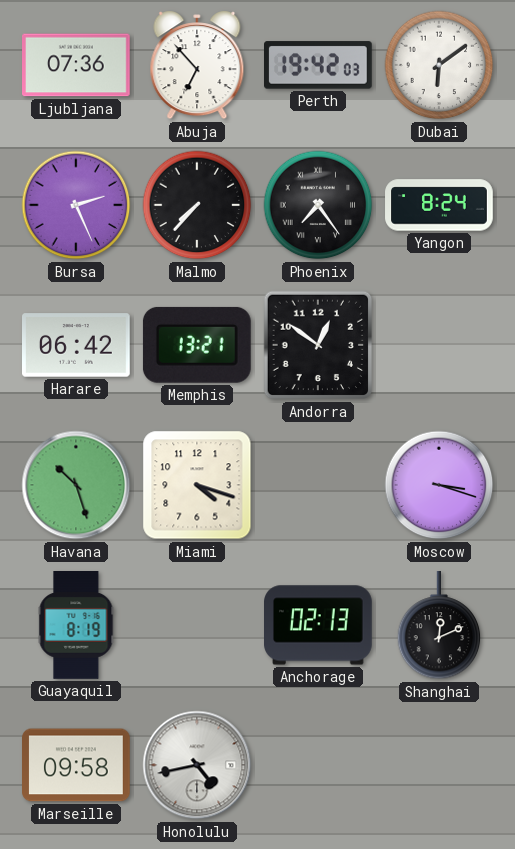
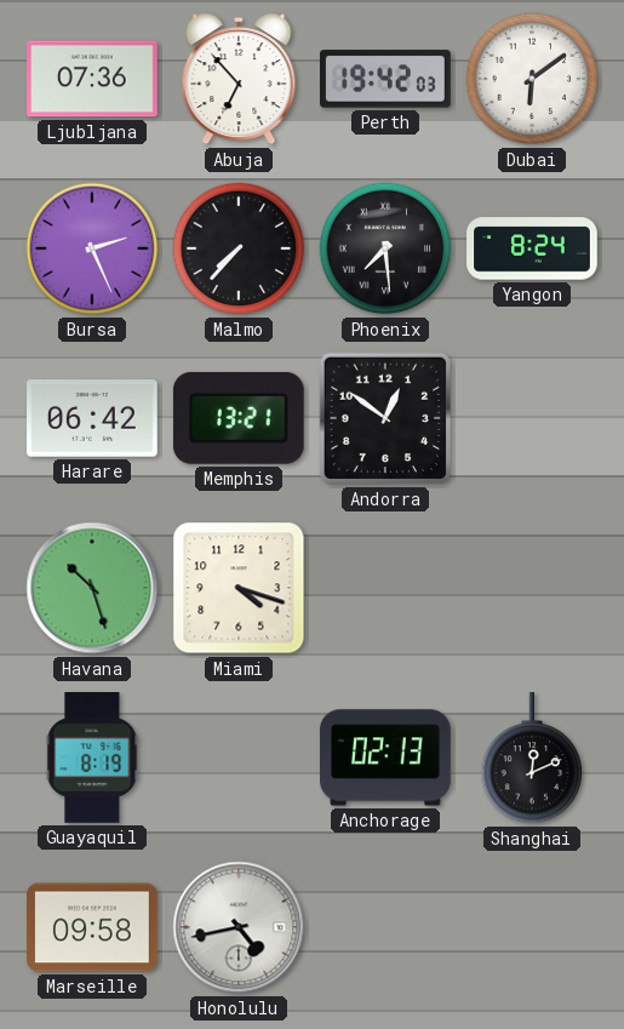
Phoenix: 7:24 -> 7:29
Moscow: 3:18 -> none
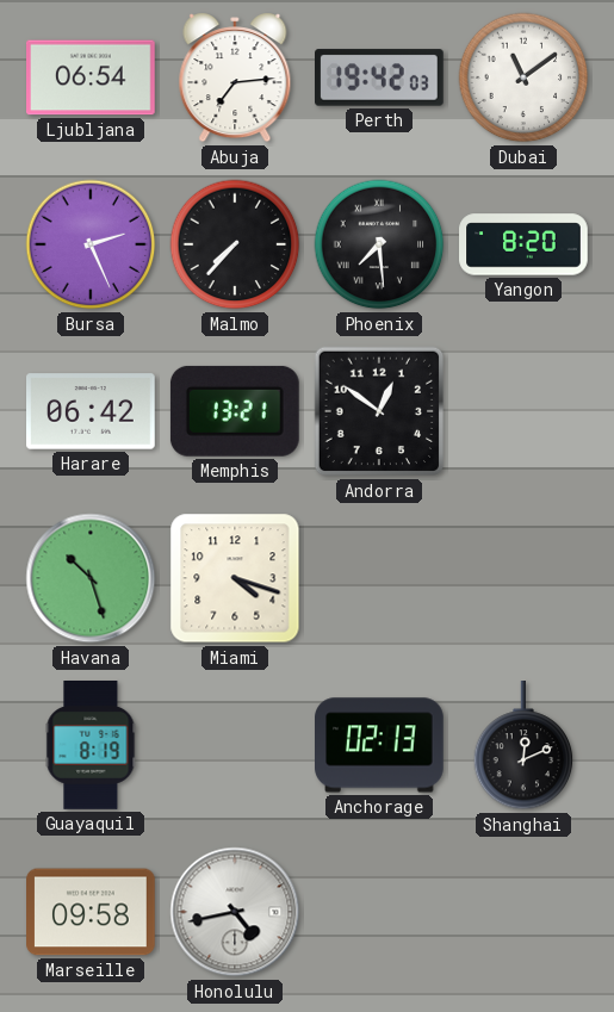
Ljubljana: 07:36 -> 06:54
Abuja: 6:53 -> 7:14
Dubai: 6:09 -> 11:09
Yangon: 8:24 -> 8:20
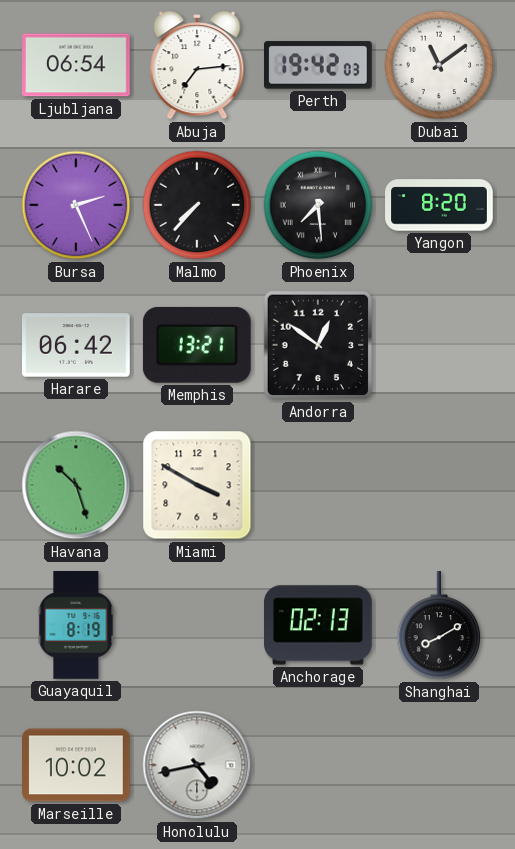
Miami: 4:18 -> 3:50
Shanghai: 12:11 -> 8:10
Marseille: 09:58 -> 10:02
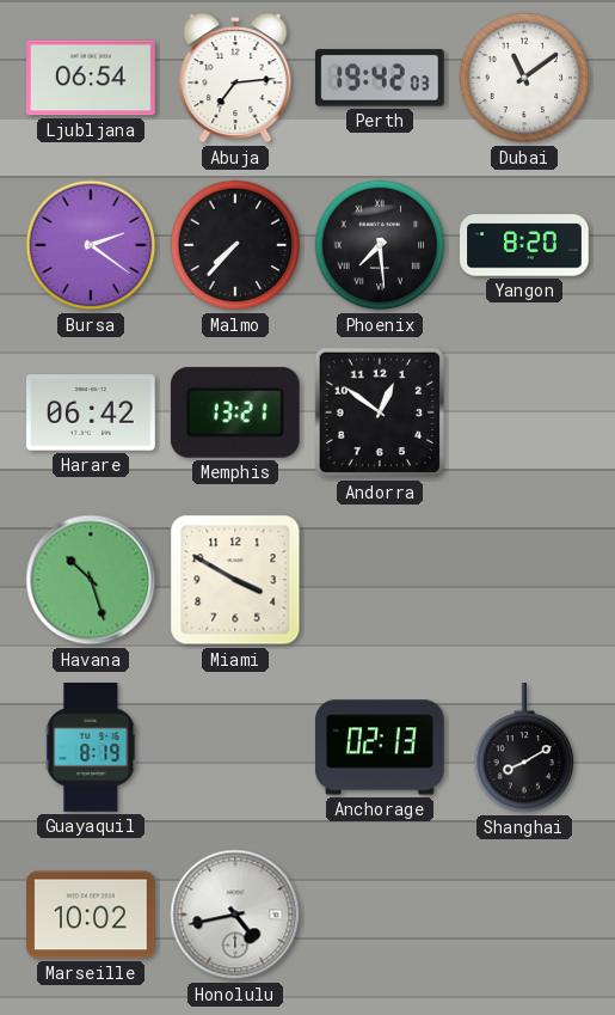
Bursa: 2:26 -> 2:21
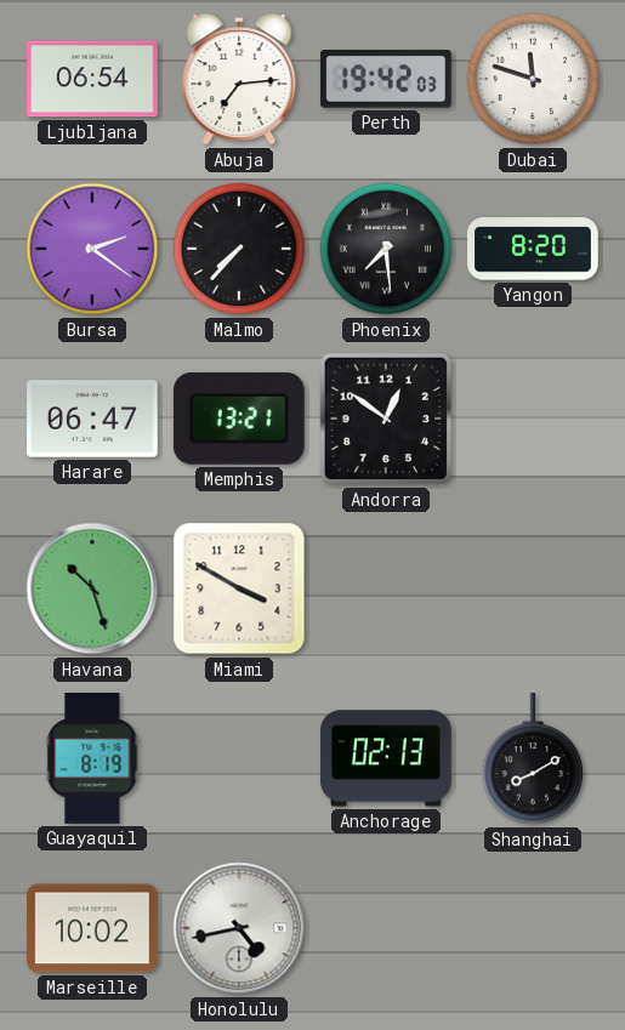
Dubai: 11:09 -> 11:48
Harare: 06:42 -> 06:47
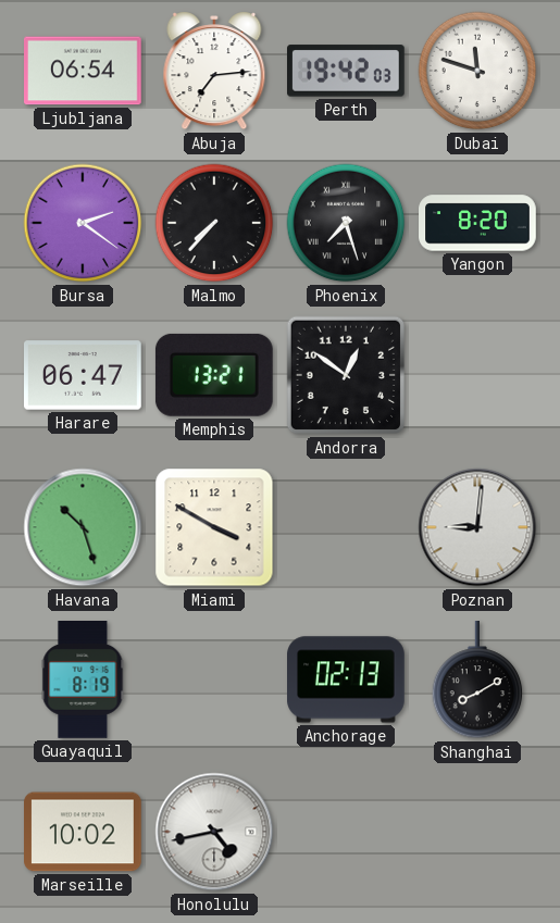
Phoenix: 7:29 -> 7:27
Poznan: none -> 9:01
